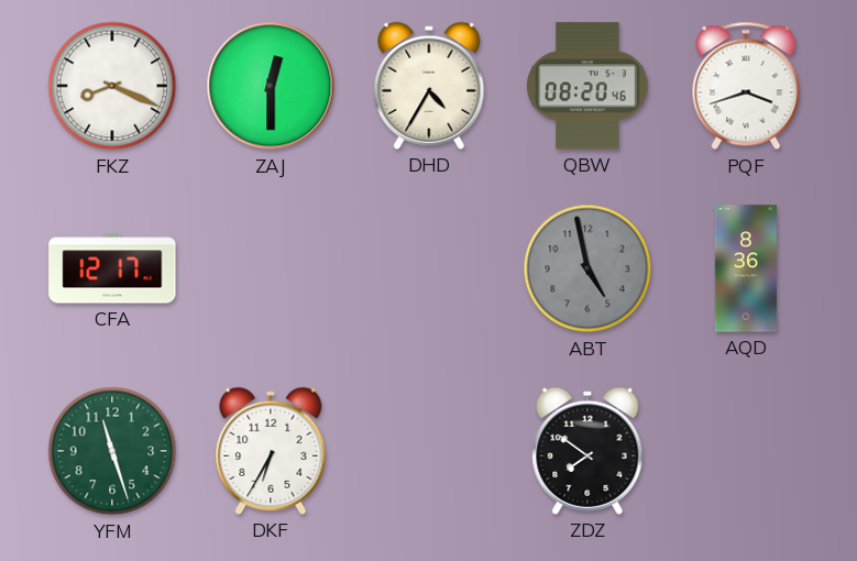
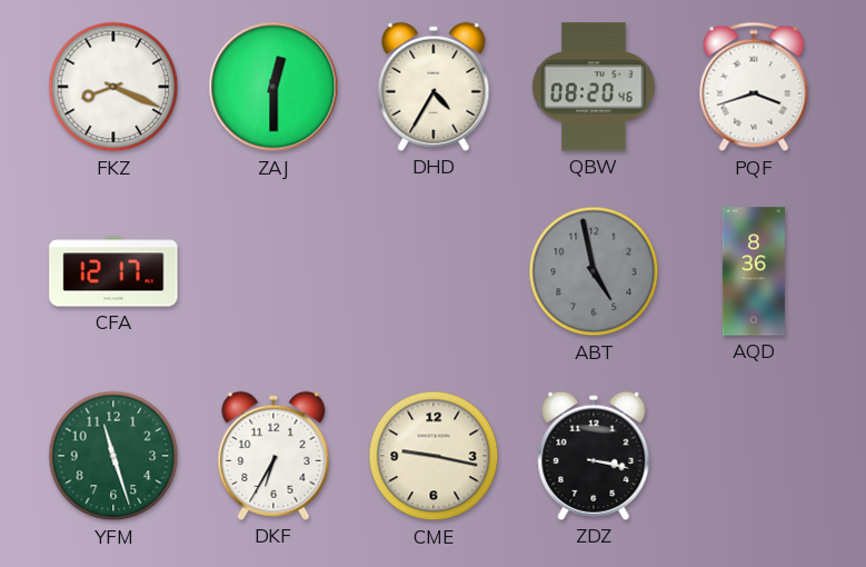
CME: none -> 9:17
ZDZ: 7:51 -> 3:17
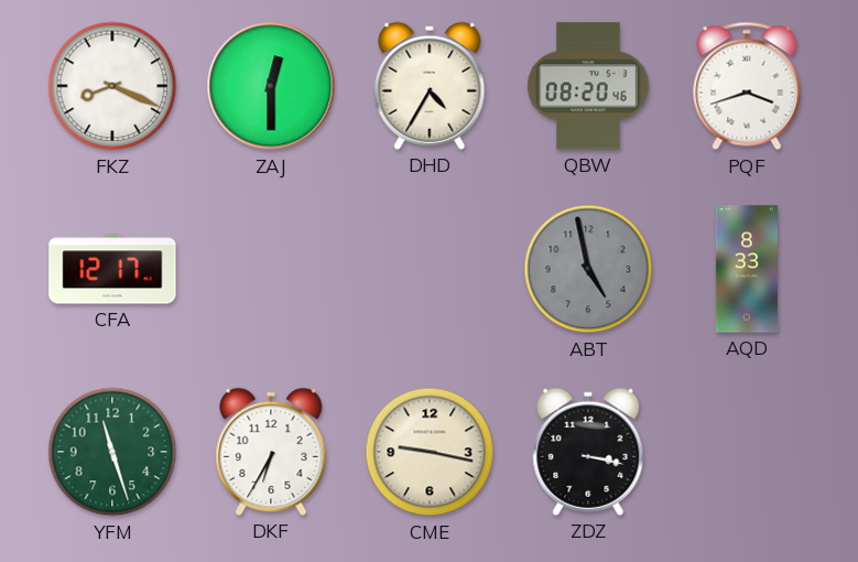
AQD: 8:36 -> 8:33
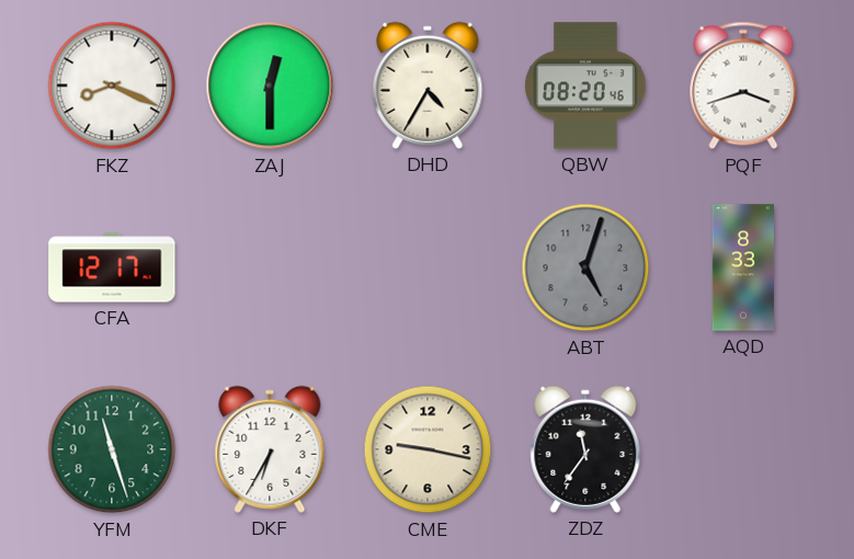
ABT: 4:58 -> 5:03
ZDZ: 3:17 -> 11:36
